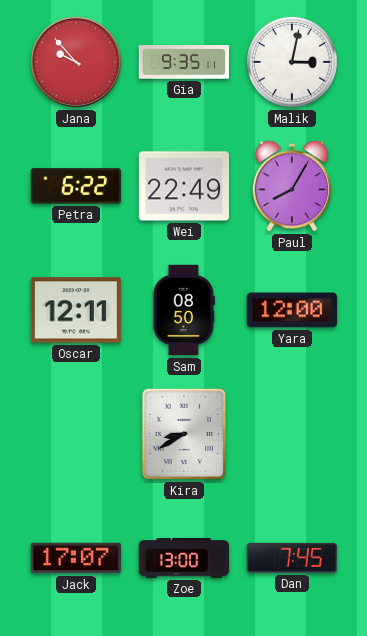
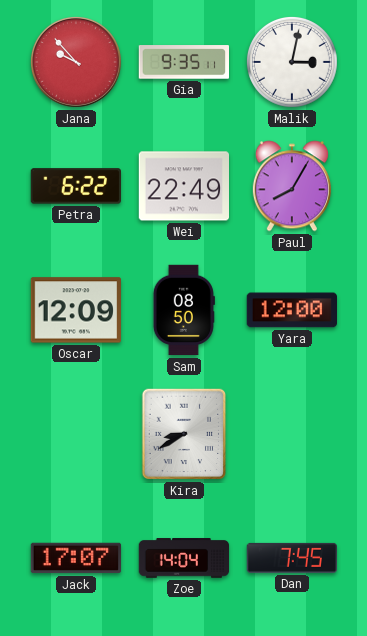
Oscar: 12:11 -> 12:09
Zoe: 13:00 -> 14:04
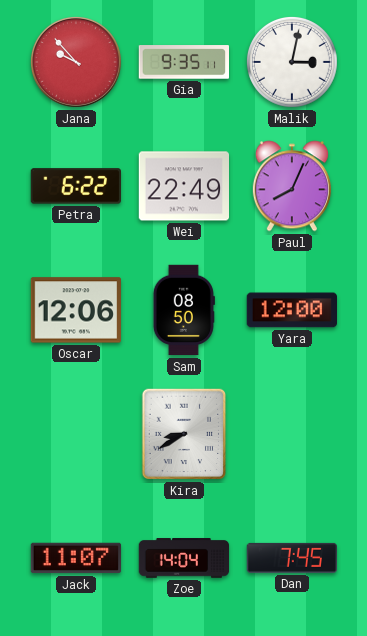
Paul: 8:05 -> 8:04
Oscar: 12:09 -> 12:06
Jack: 17:07 -> 11:07
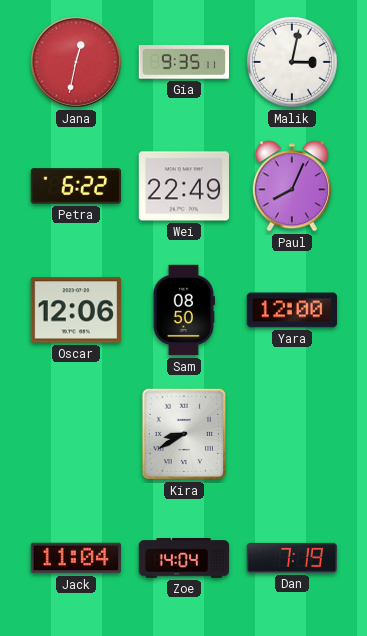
Jana: 9:53 -> 12:32
Jack: 11:07 -> 11:04
Dan: 7:45 -> 7:19
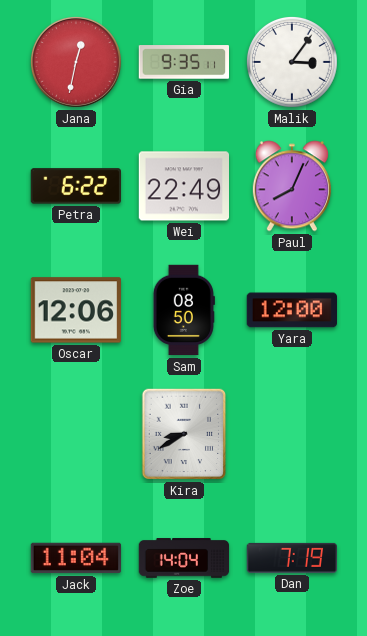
Malik: 3:02 -> 3:06
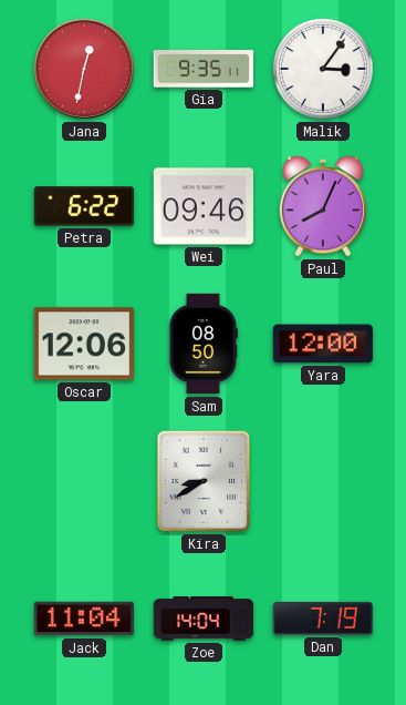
Wei: 22:49 -> 09:46
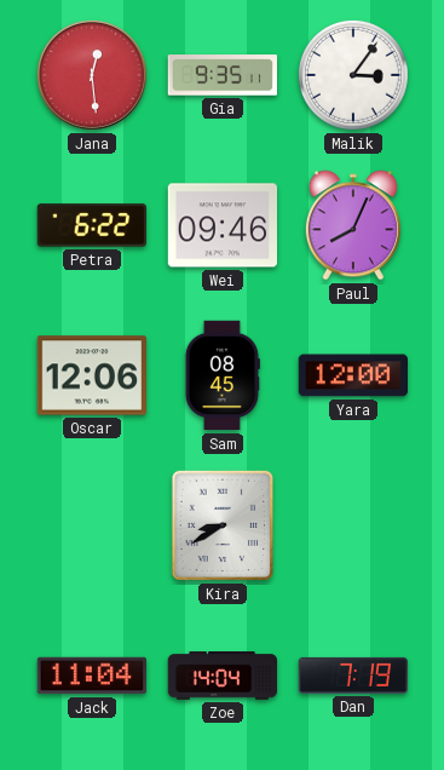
Jana: 12:32 -> 12:29
Sam: 08:50 -> 08:45
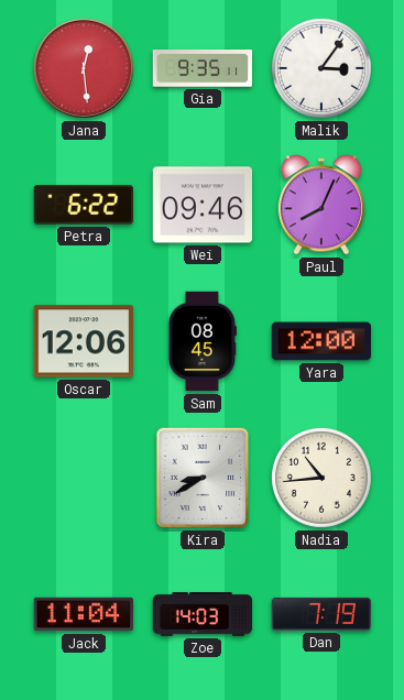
Nadia: none -> 10:44
Zoe: 14:04 -> 14:03
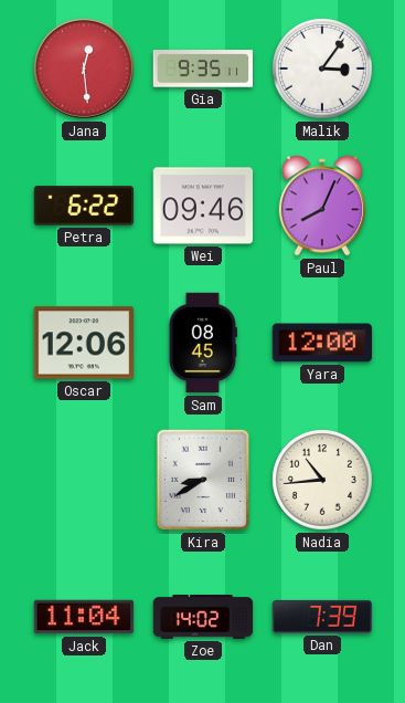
Zoe: 14:03 -> 14:02
Dan: 7:19 -> 7:39
